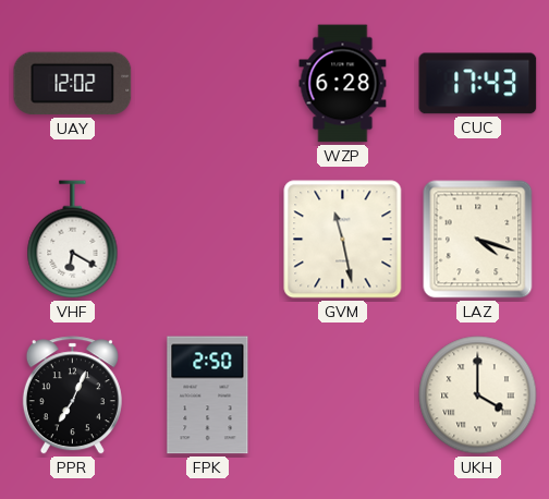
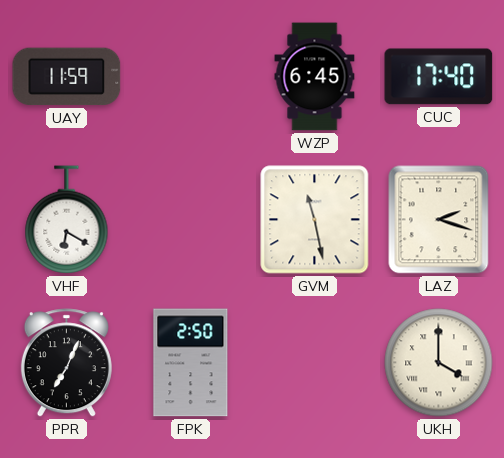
UAY: 12:02 -> 11:59
WZP: 6:28 -> 6:45
CUC: 17:43 -> 17:40
LAZ: 4:18 -> 2:18
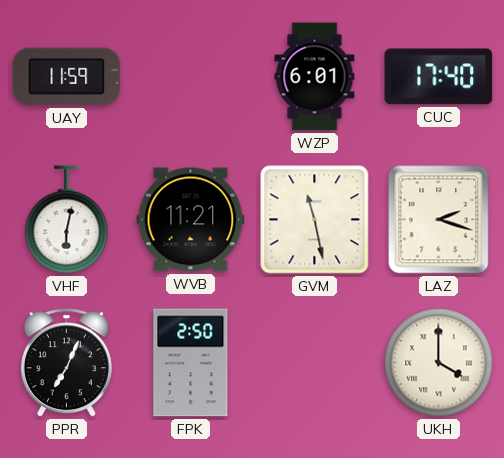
WZP: 6:45 -> 6:01
VHF: 6:20 -> 6:02
WVB: none -> 11:21
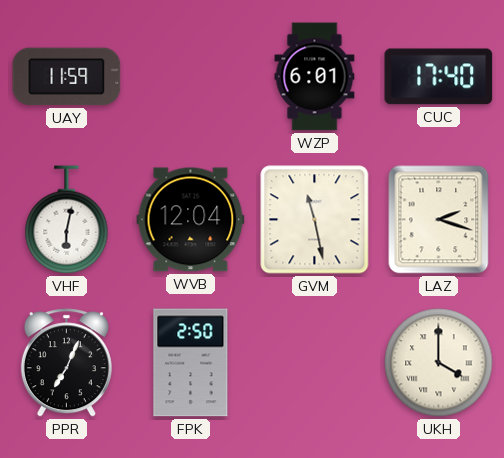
WVB: 11:21 -> 12:04
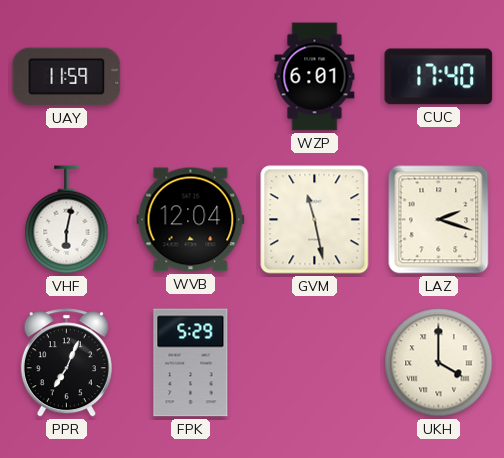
FPK: 2:50 -> 5:29
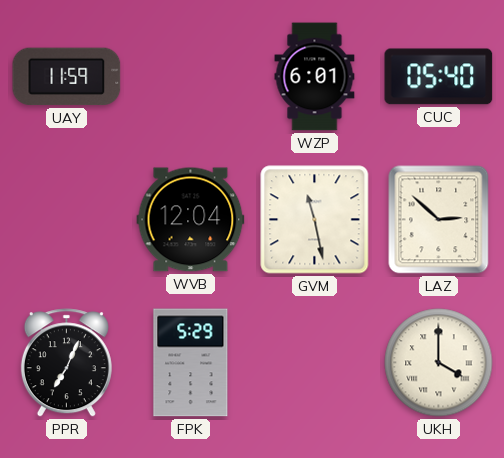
CUC: 17:40 -> 05:40
VHF: 6:02 -> none
LAZ: 2:18 -> 2:52
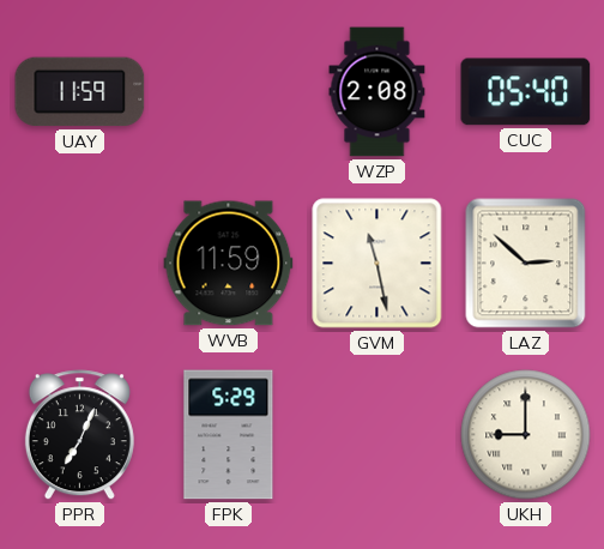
WZP: 6:01 -> 2:08
WVB: 12:04 -> 11:59
UKH: 4:00 -> 9:00
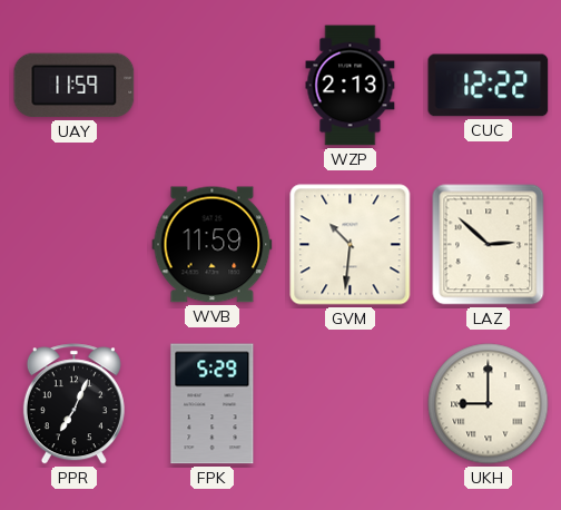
WZP: 2:08 -> 2:13
CUC: 05:40 -> 12:22
GVM: 11:28 -> 10:31
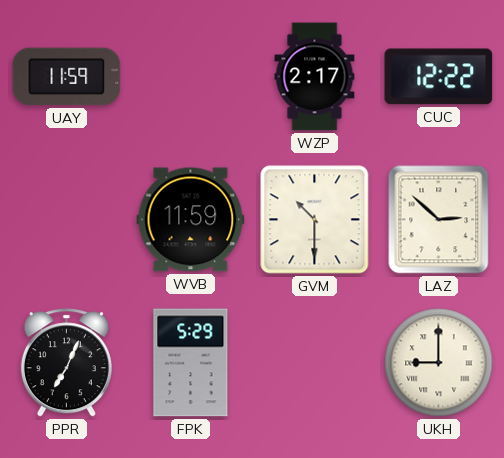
WZP: 2:13 -> 2:17
GVM: 10:31 -> 10:30
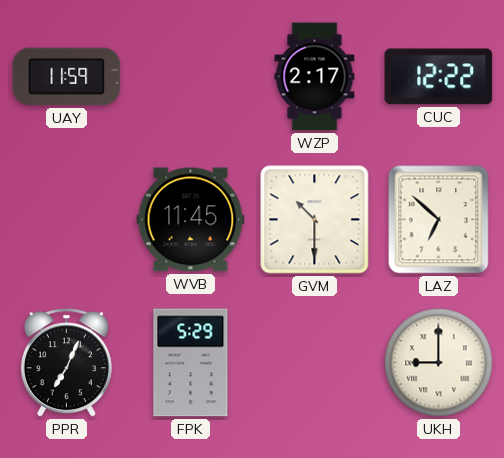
WVB: 11:59 -> 11:45
LAZ: 2:52 -> 6:52
